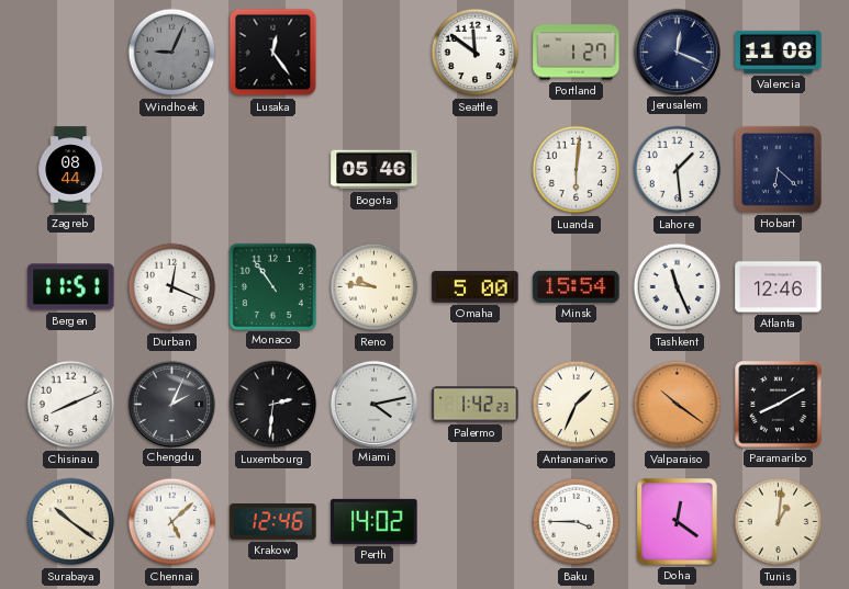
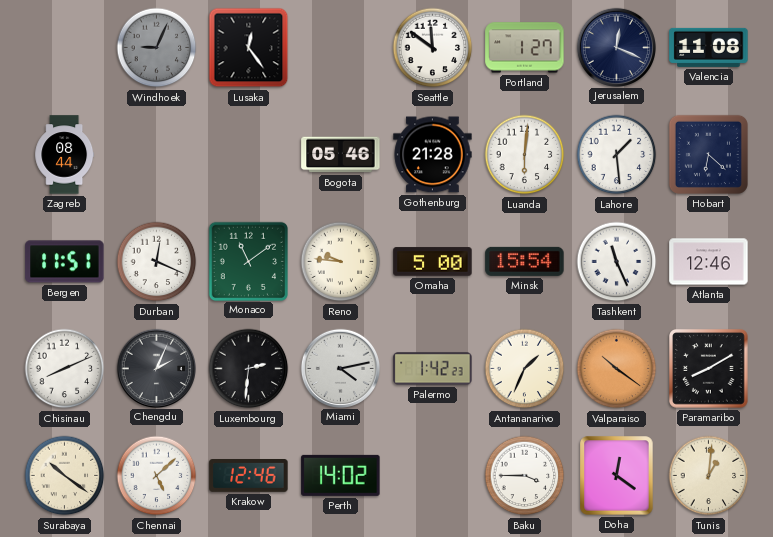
Gothenburg: none -> 21:28
Monaco: 10:54 -> 11:09
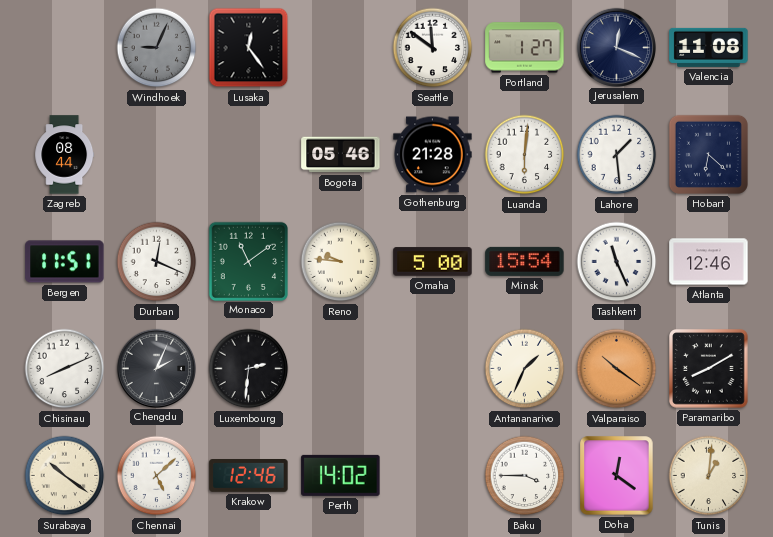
Miami: 4:13 -> none
Palermo: 1:42 -> none
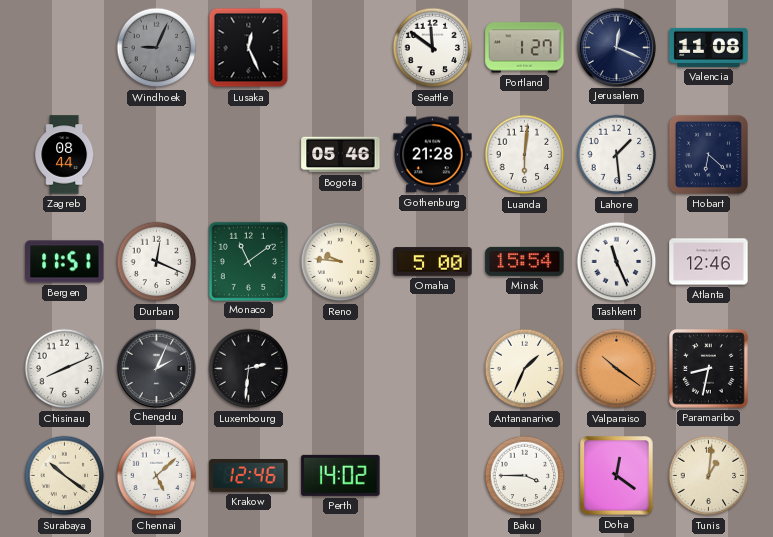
Lusaka: 12:24 -> 12:26
Paramaribo: 8:10 -> 8:32
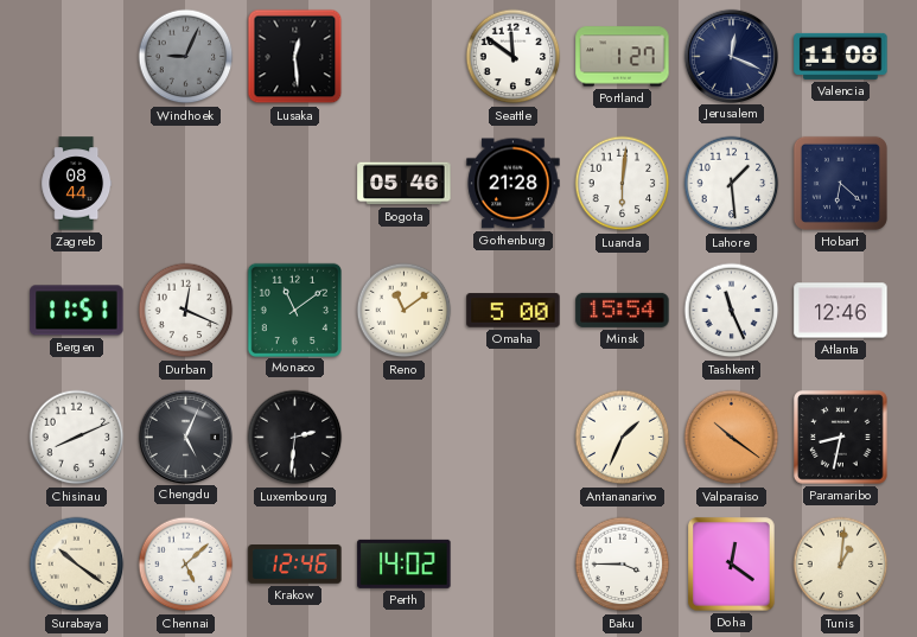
Lusaka: 12:26 -> 12:29
Reno: 9:46 -> 11:09
Chengdu: 2:04 -> 5:04
